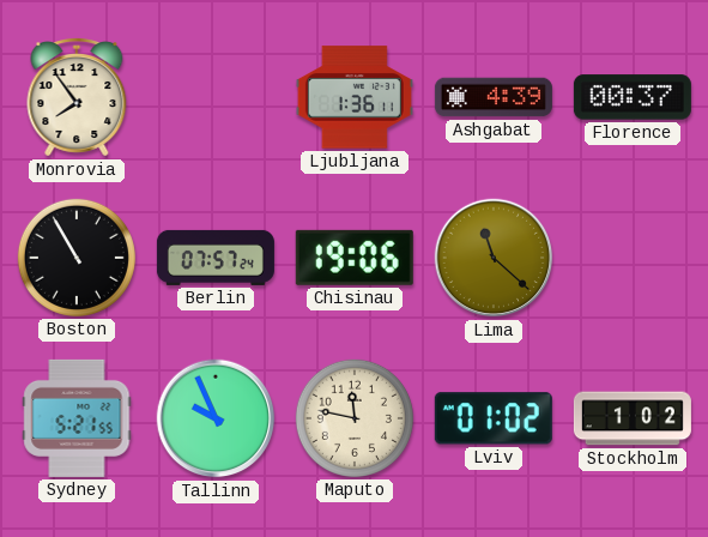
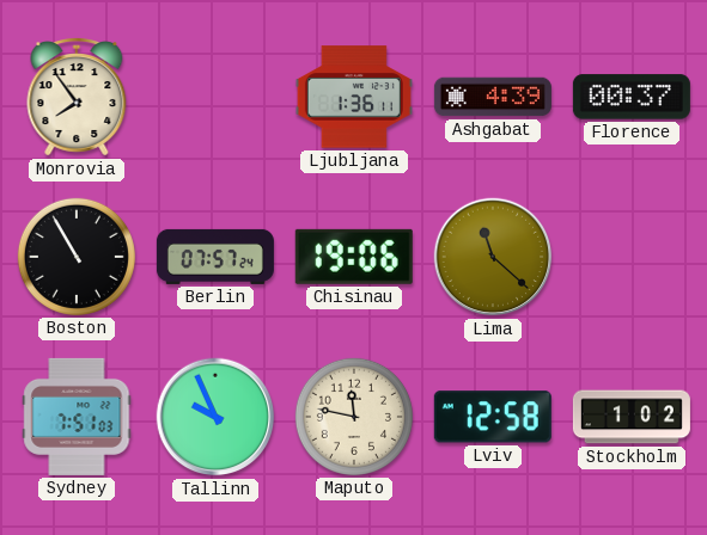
Sydney: 5:21 -> 7:51
Lviv: 01:02 -> 12:58
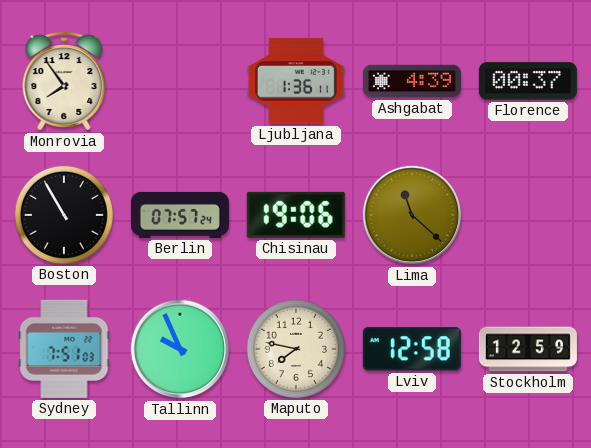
Maputo: 11:47 -> 7:47
Stockholm: 1:02 -> 12:59
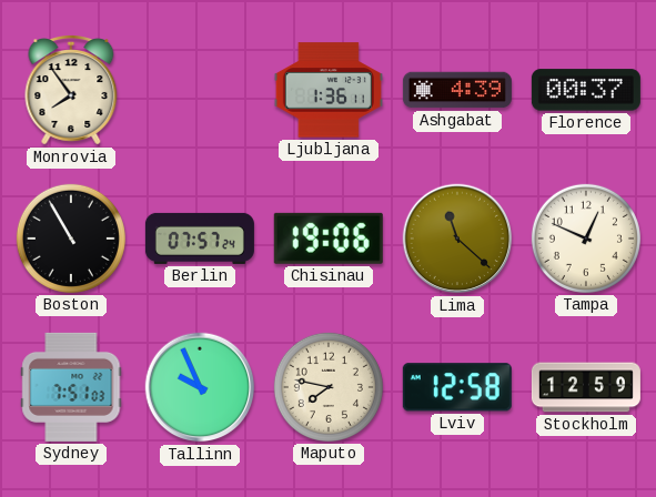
Tampa: none -> 12:49
